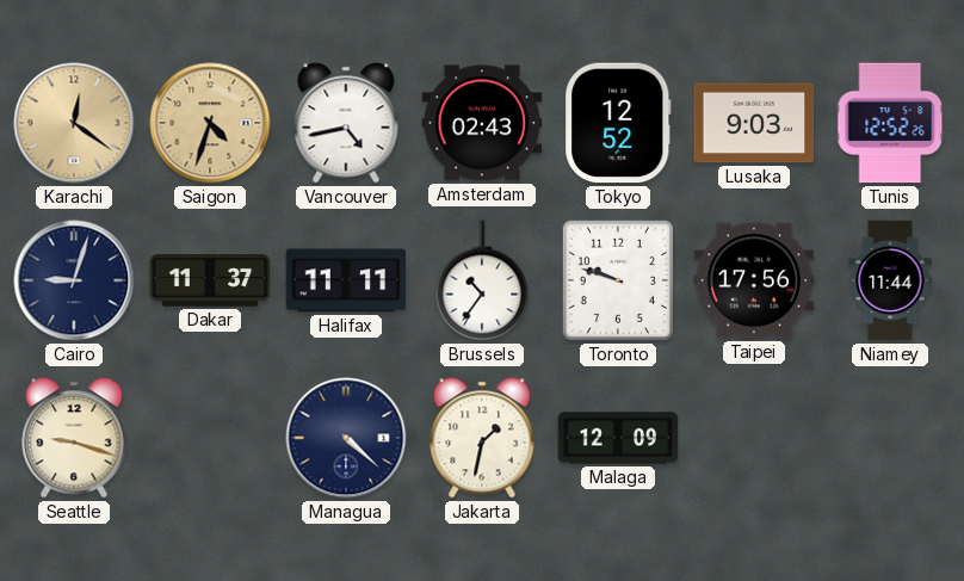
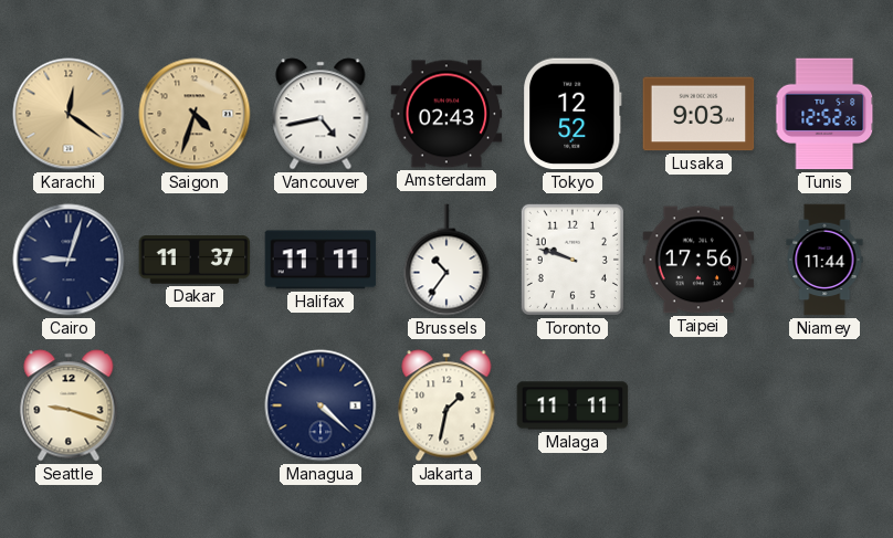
Malaga: 12:09 -> 11:11
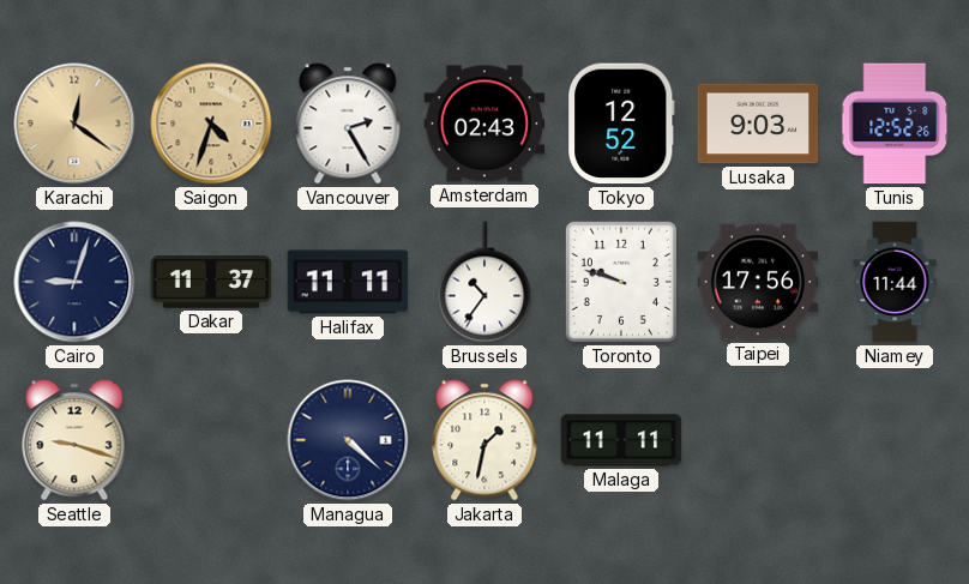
Vancouver: 4:43 -> 2:25
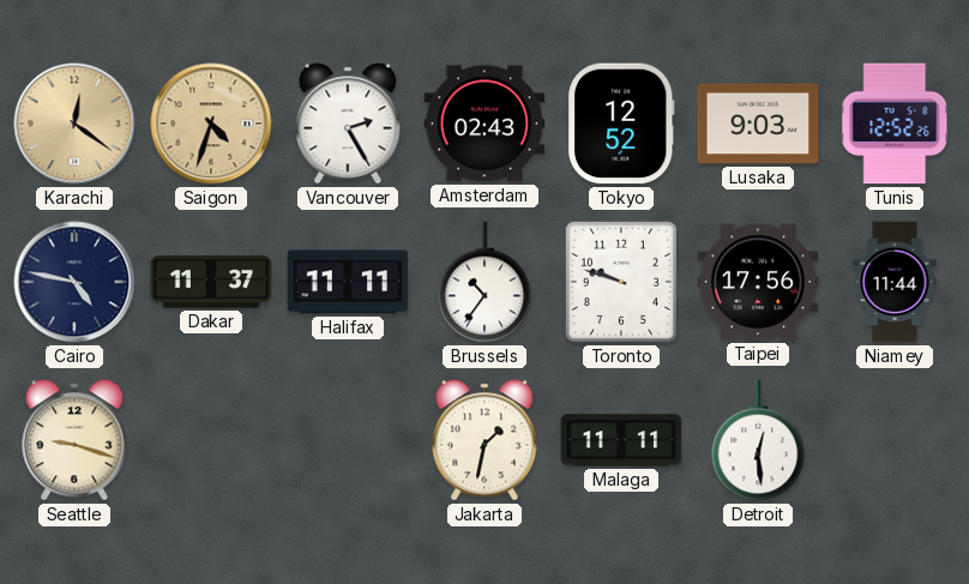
Cairo: 9:03 -> 4:47
Managua: 4:22 -> none
Detroit: none -> 12:29
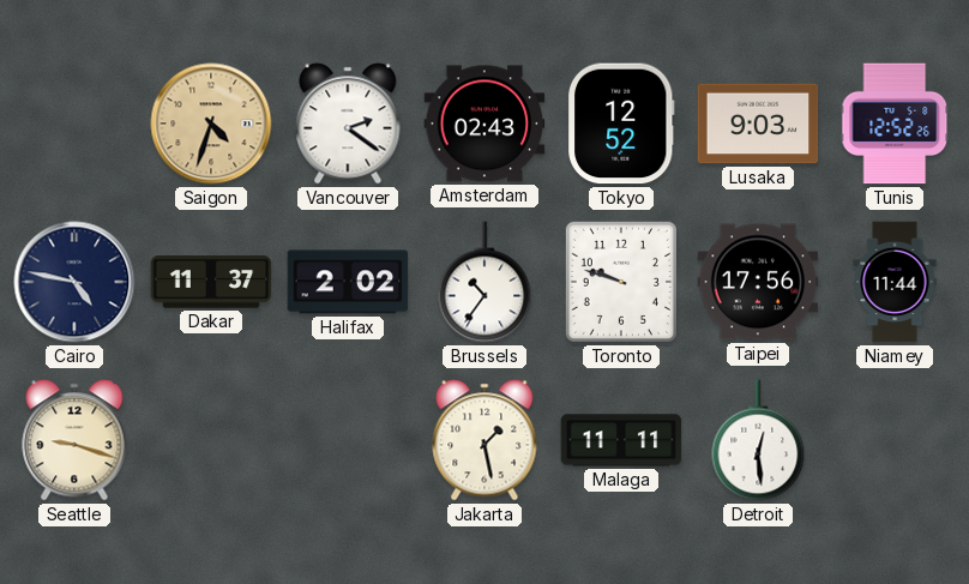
Karachi: 12:21 -> none
Vancouver: 2:25 -> 2:21
Halifax: 11:11 -> 2:02
Jakarta: 1:32 -> 1:28
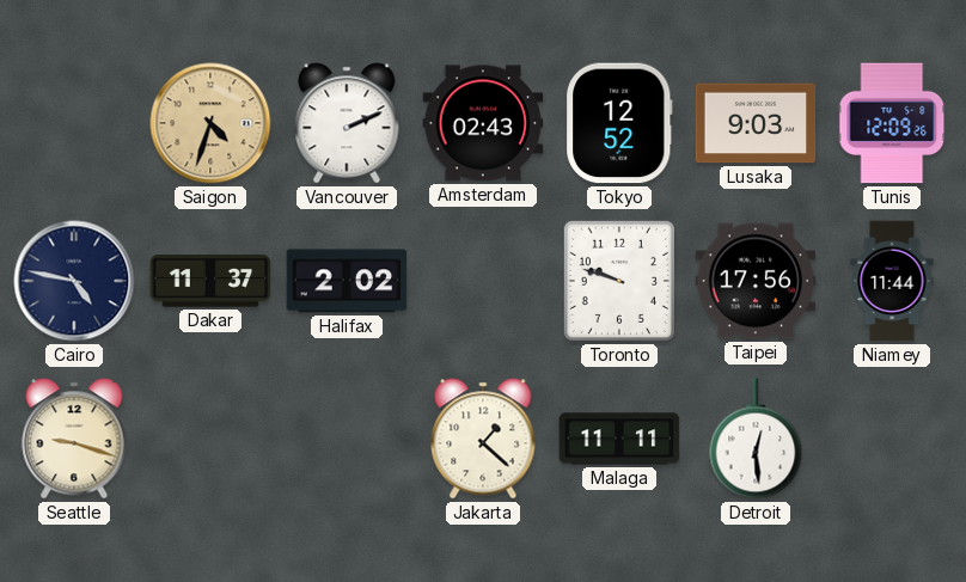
Vancouver: 2:21 -> 2:11
Tunis: 12:52 -> 12:09
Brussels: 10:36 -> none
Jakarta: 1:28 -> 1:22
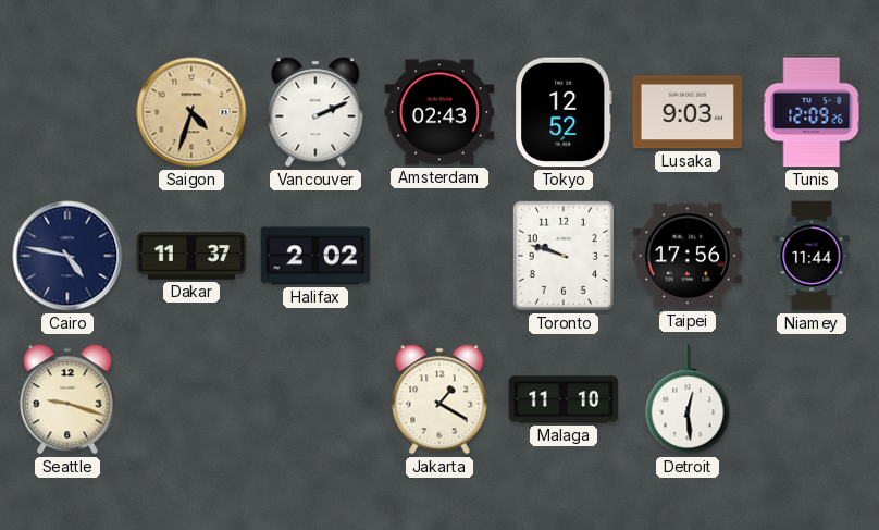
Jakarta: 1:22 -> 1:20
Malaga: 11:11 -> 11:10
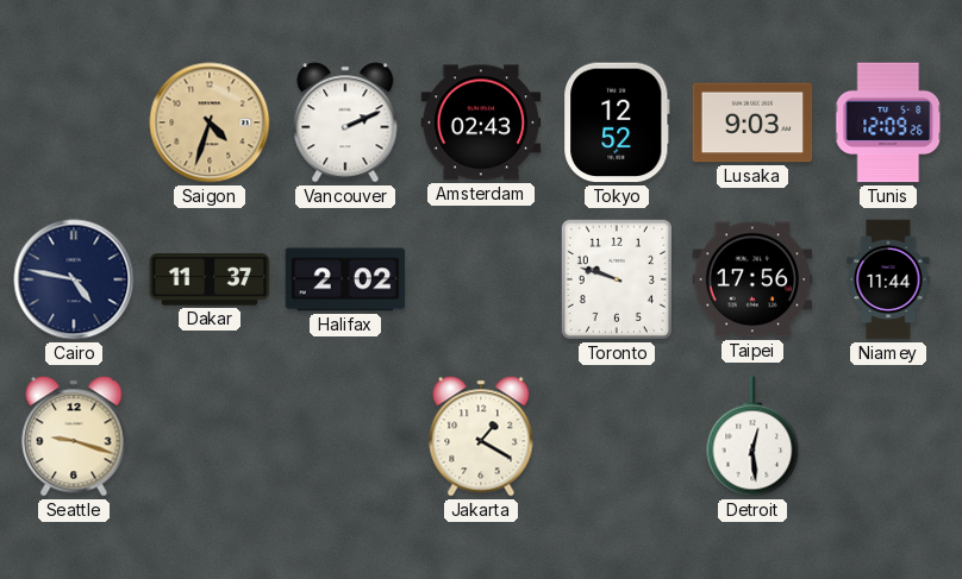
Malaga: 11:10 -> none
